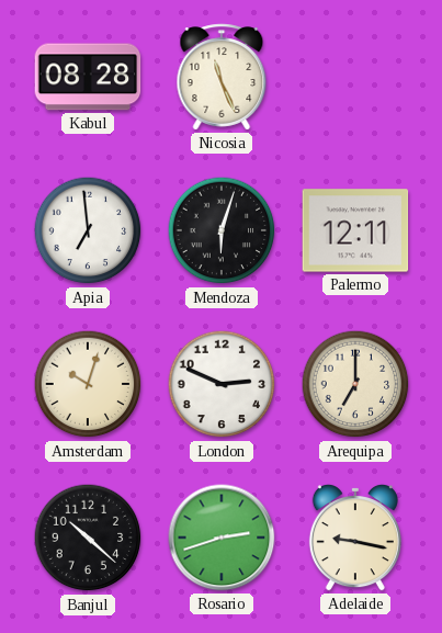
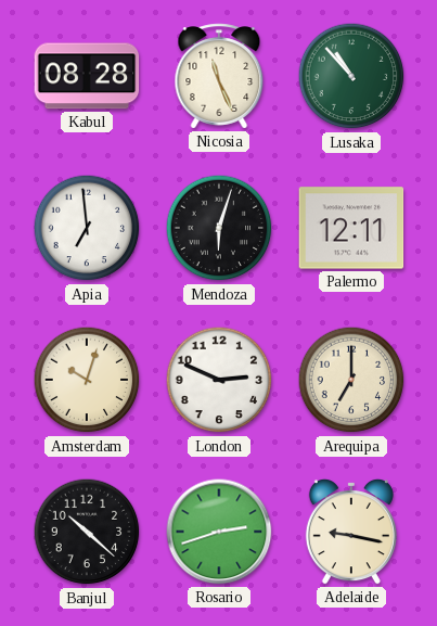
Lusaka: none -> 10:53
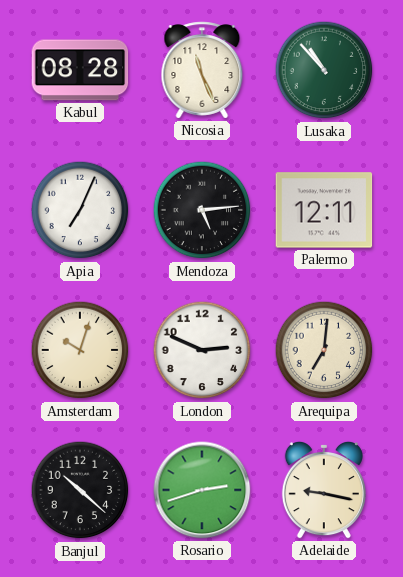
Apia: 6:59 -> 7:04
Mendoza: 6:03 -> 5:14
Arequipa: 7:00 -> 7:01
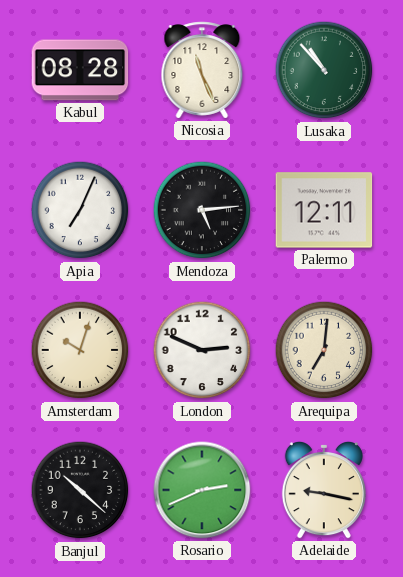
Rosario: 2:42 -> 2:41
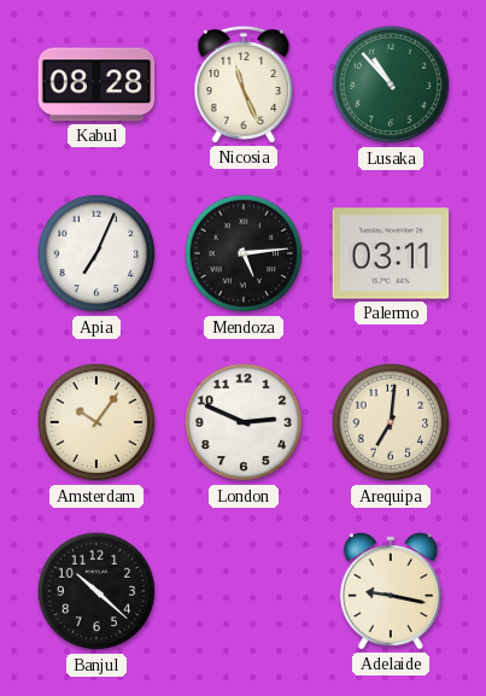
Palermo: 12:11 -> 03:11
Amsterdam: 10:03 -> 10:06
Rosario: 2:41 -> none
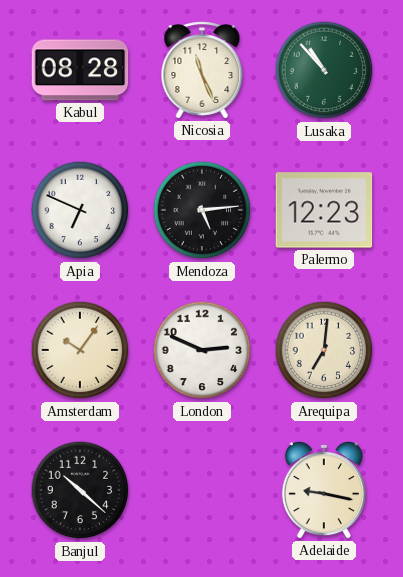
Apia: 7:04 -> 6:49
Palermo: 03:11 -> 12:23
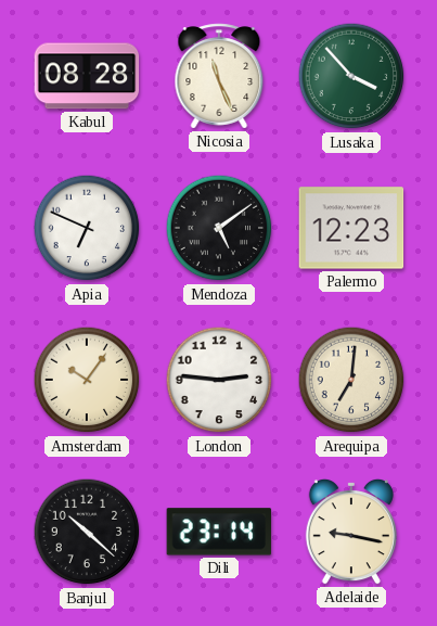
Lusaka: 10:53 -> 3:53
Mendoza: 5:14 -> 5:09
London: 2:49 -> 2:46
Dili: none -> 23:14
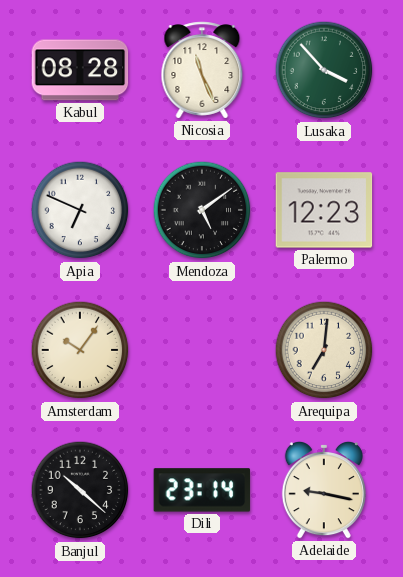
London: 2:46 -> none
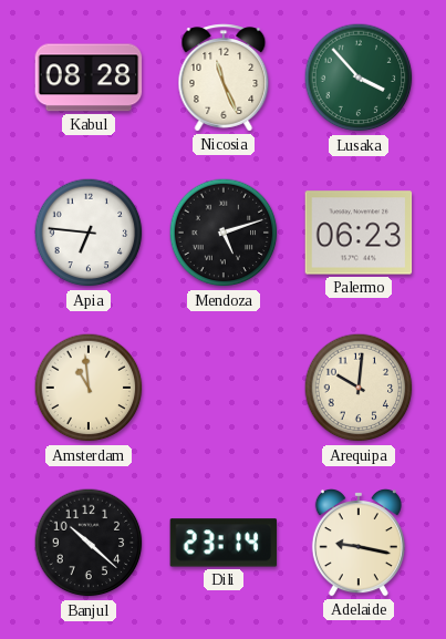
Apia: 6:49 -> 6:46
Mendoza: 5:09 -> 5:12
Palermo: 12:23 -> 06:23
Amsterdam: 10:06 -> 10:59
Arequipa: 7:01 -> 10:01
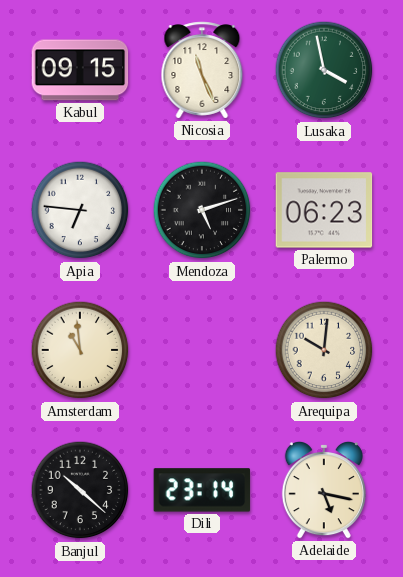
Kabul: 08:28 -> 09:15
Lusaka: 3:53 -> 3:58
Adelaide: 9:17 -> 5:17
